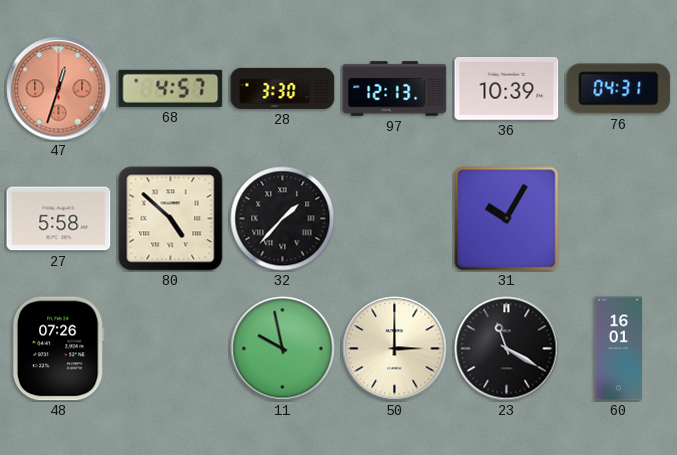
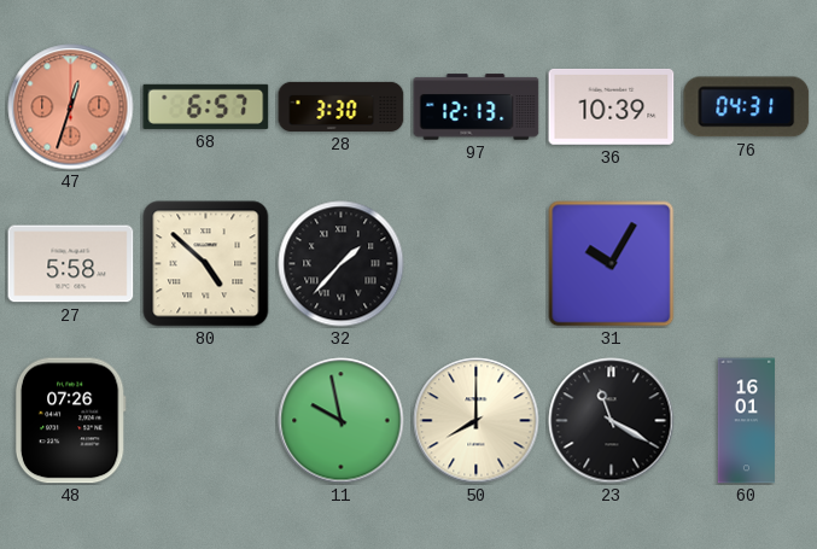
68: 4:57 -> 6:57
50: 3:00 -> 8:00
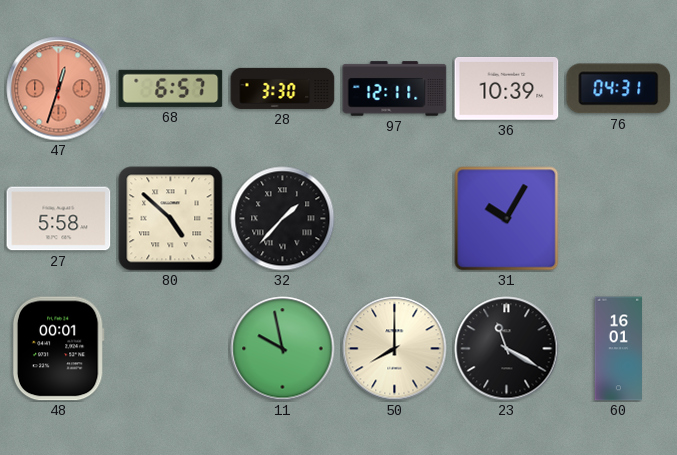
97: 12:13 -> 12:11
48: 07:26 -> 00:01
